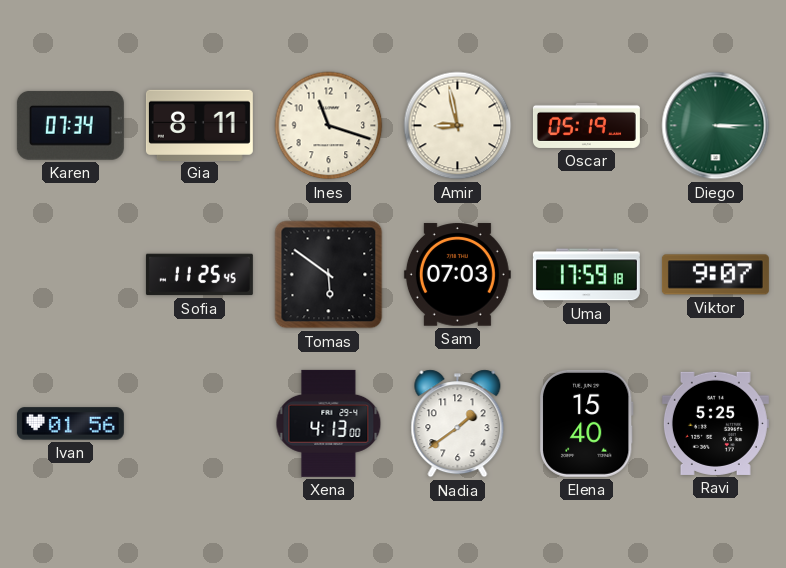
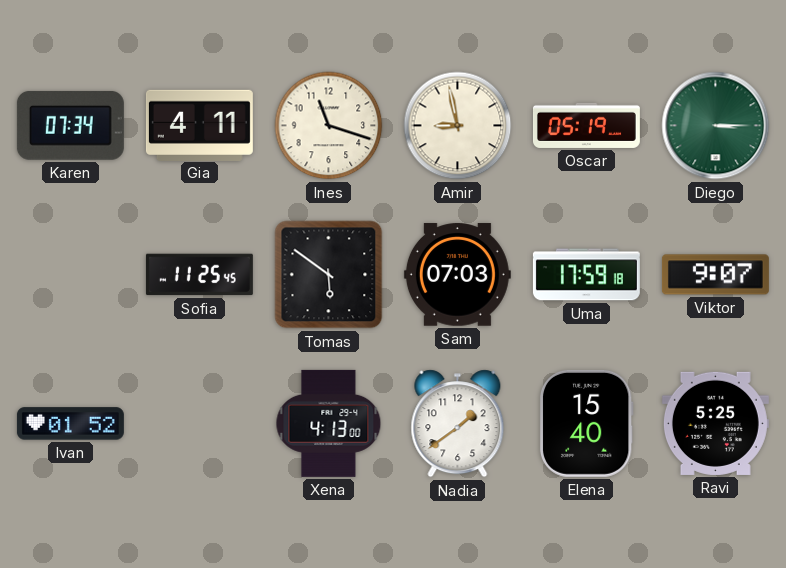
Gia: 8:11 -> 4:11
Ivan: 01:56 -> 01:52
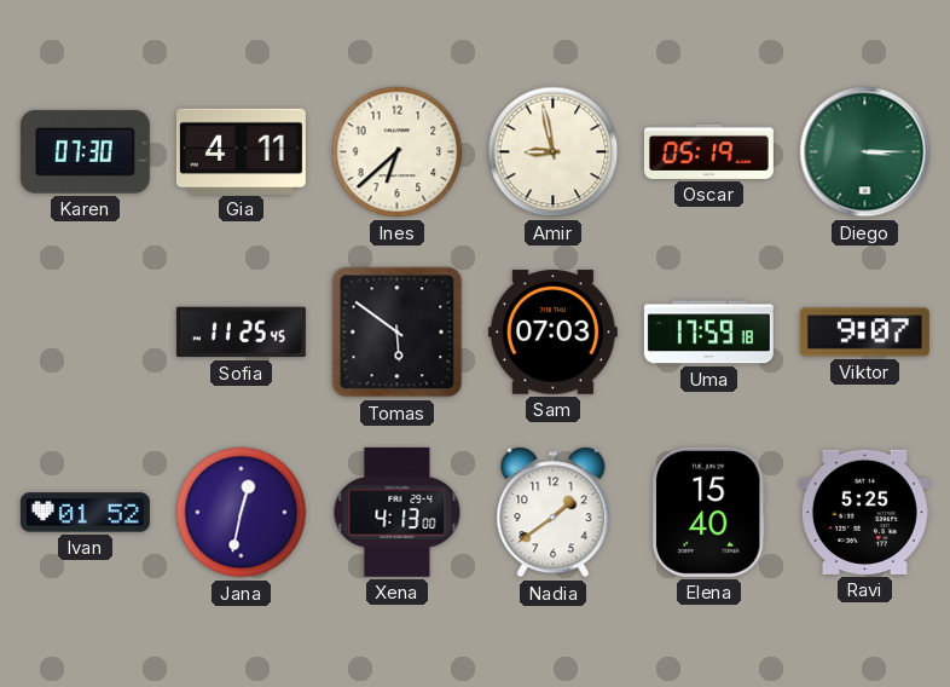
Karen: 07:34 -> 07:30
Ines: 11:18 -> 6:38
Jana: none -> 12:32
